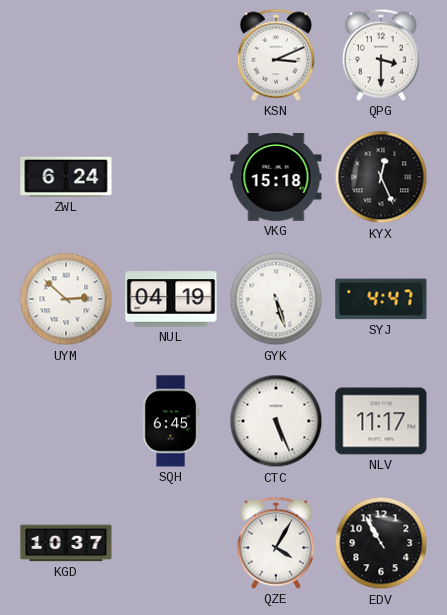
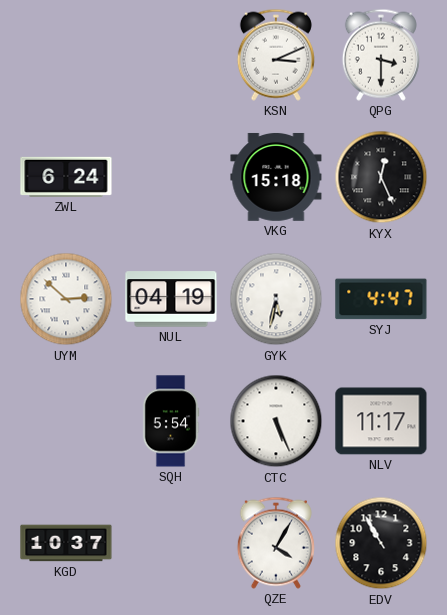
GYK: 5:27 -> 5:32
SQH: 6:45 -> 5:54
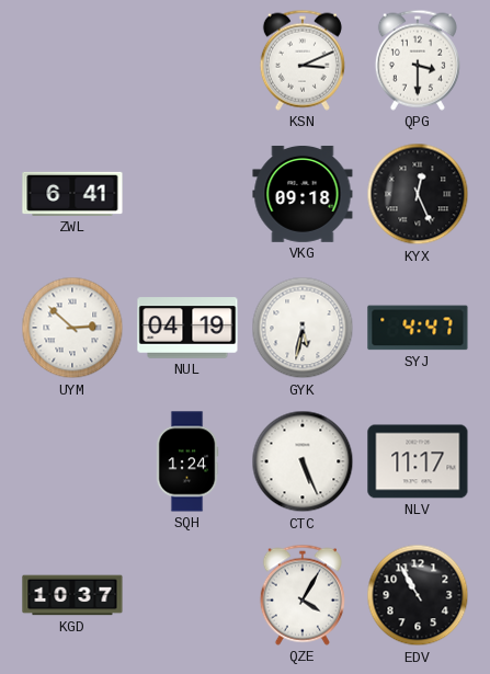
ZWL: 6:24 -> 6:41
VKG: 15:18 -> 09:18
SQH: 5:54 -> 1:24
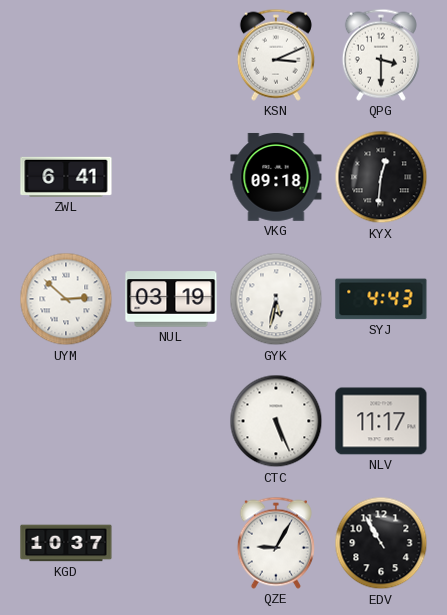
KYX: 12:26 -> 12:31
NUL: 04:19 -> 03:19
SYJ: 4:47 -> 4:43
SQH: 1:24 -> none
QZE: 4:05 -> 9:05
